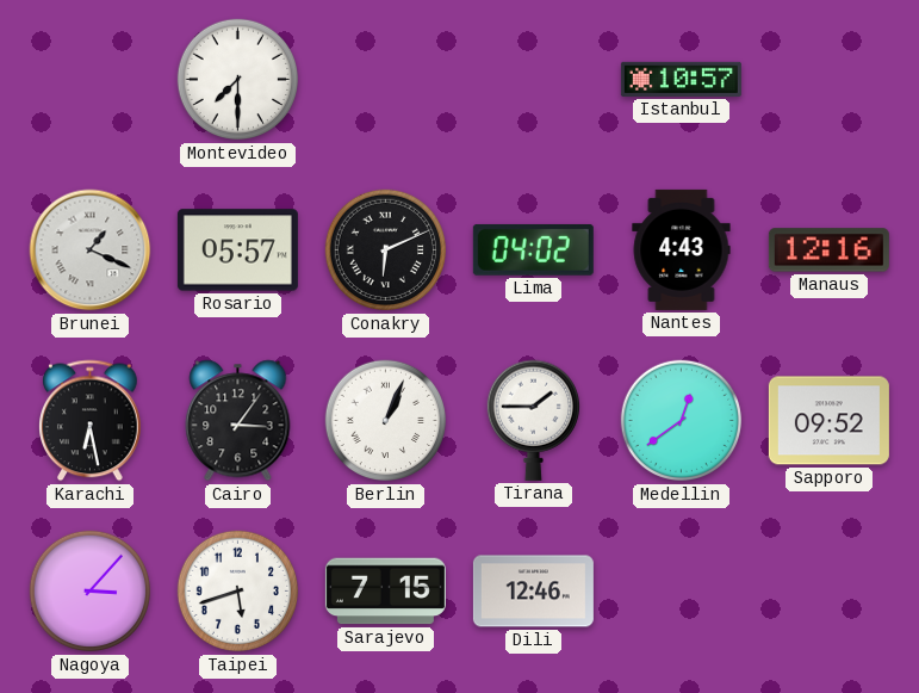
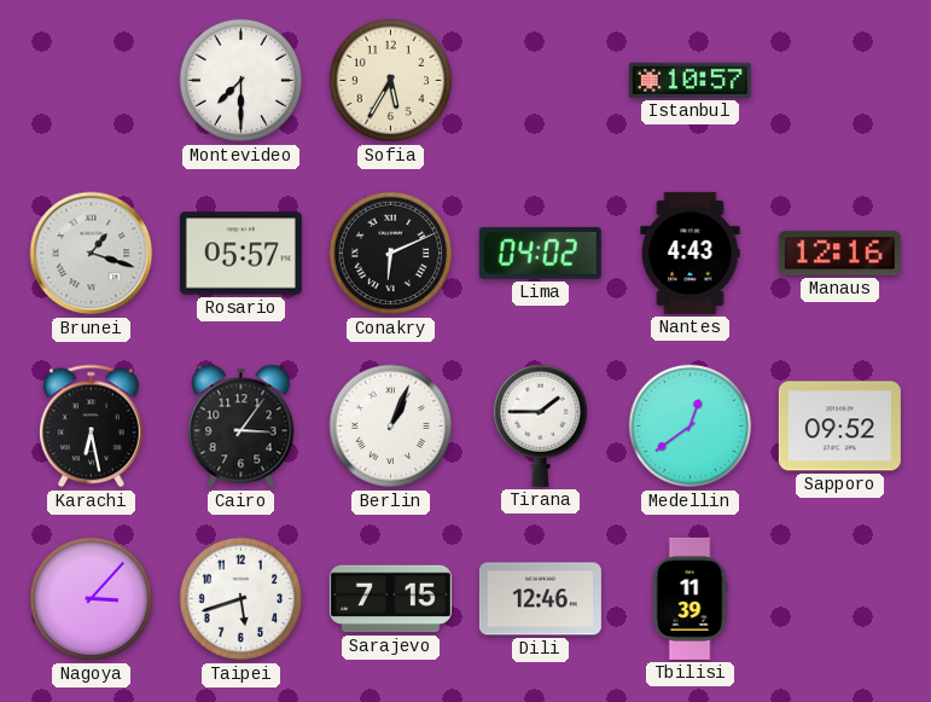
Sofia: none -> 5:35
Brunei: 1:19 -> 1:18
Tbilisi: none -> 11:39
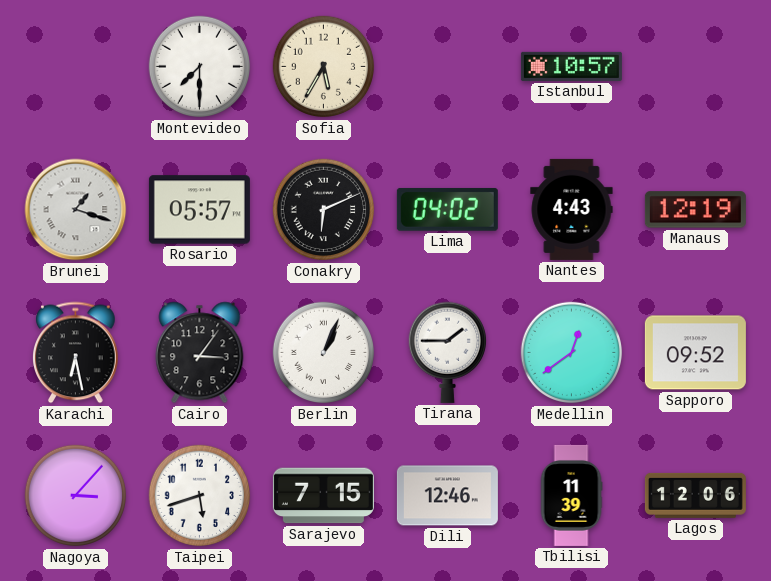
Manaus: 12:16 -> 12:19
Lagos: none -> 12:06
